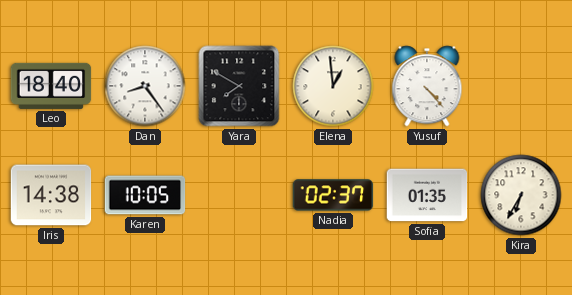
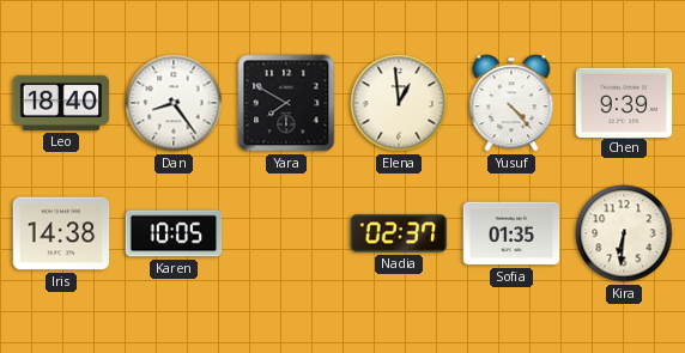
Chen: none -> 9:39
Kira: 6:35 -> 6:31
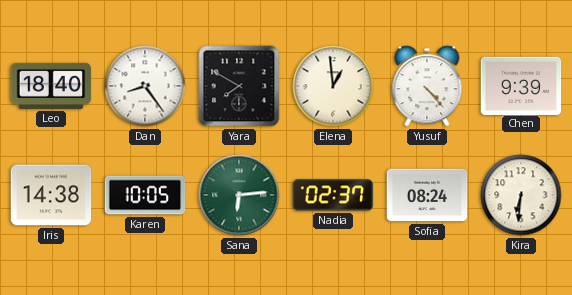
Sana: none -> 6:14
Sofia: 01:35 -> 08:24
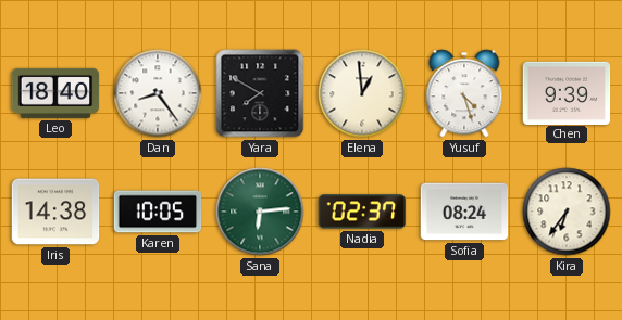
Yusuf: 4:23 -> 4:27
Kira: 6:31 -> 6:36
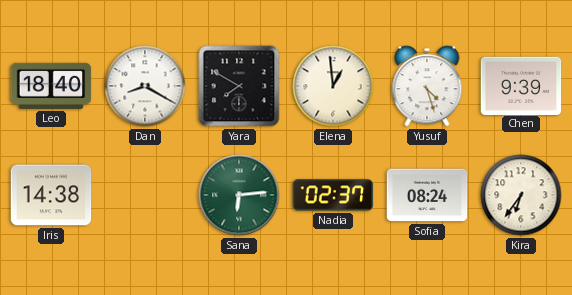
Dan: 8:24 -> 8:20
Karen: 10:05 -> none
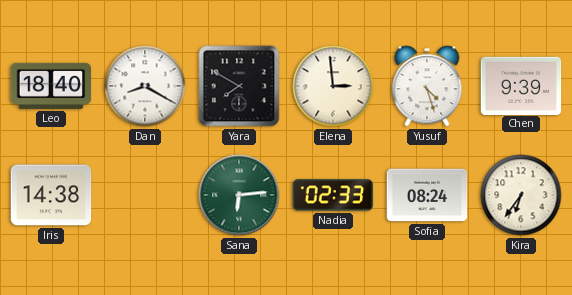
Elena: 12:59 -> 2:59
Nadia: 02:37 -> 02:33
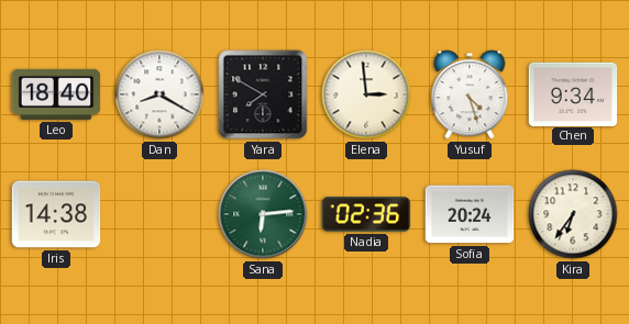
Chen: 9:39 -> 9:34
Nadia: 02:33 -> 02:36
Sofia: 08:24 -> 20:24
